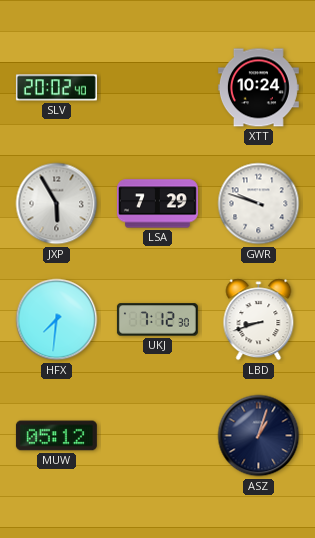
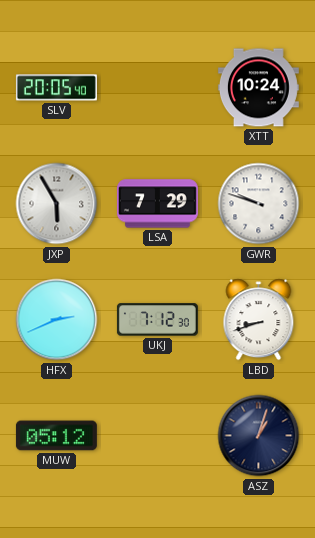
SLV: 20:02 -> 20:05
HFX: 7:31 -> 2:41
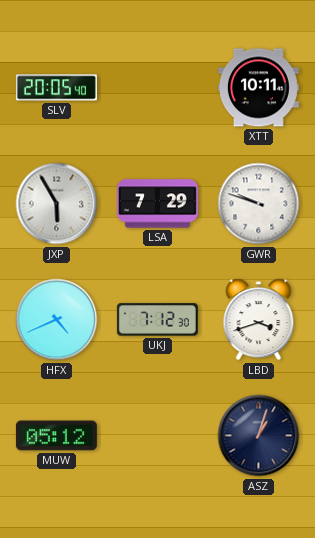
XTT: 10:24 -> 10:11
HFX: 2:41 -> 4:41
LBD: 8:42 -> 3:42
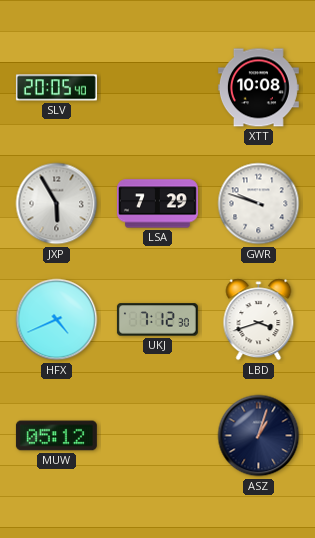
XTT: 10:11 -> 10:08
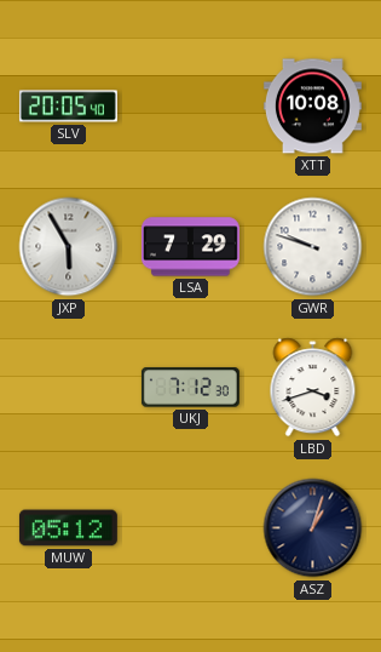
HFX: 4:41 -> none
